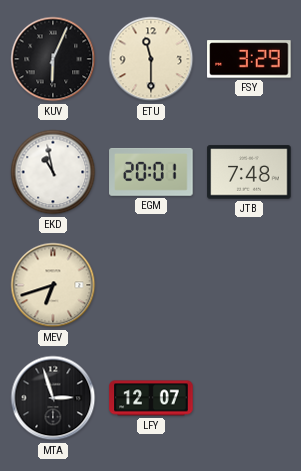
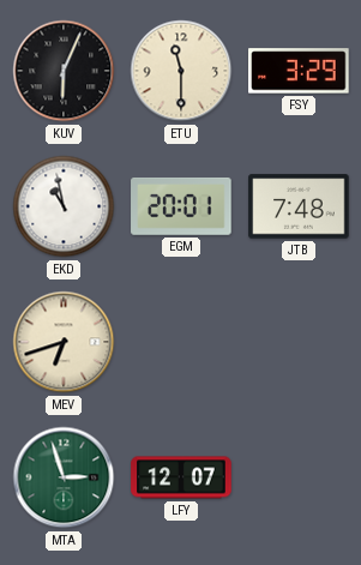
MTA dial: black -> green
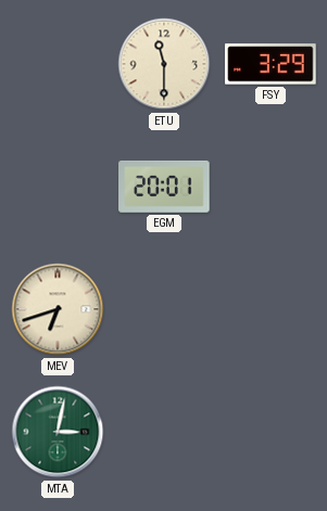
KUV: 6:04 -> none
EKD: 10:58 -> none
JTB: 7:48 -> none
MTA: 2:57 -> 3:02
LFY: 12:07 -> none
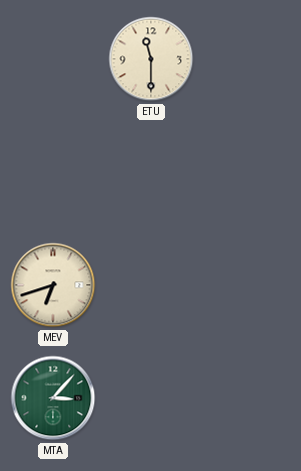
FSY: 3:29 -> none
EGM: 20:01 -> none
MTA: 3:02 -> 3:07
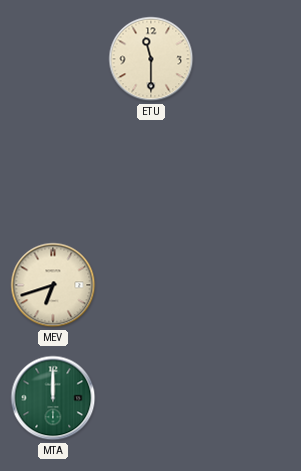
MTA: 3:07 -> 12:00
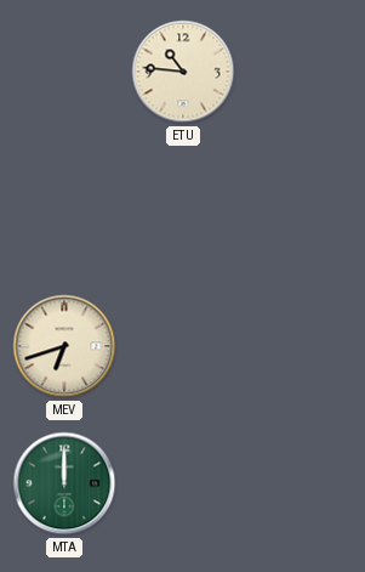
ETU: 11:30 -> 10:46
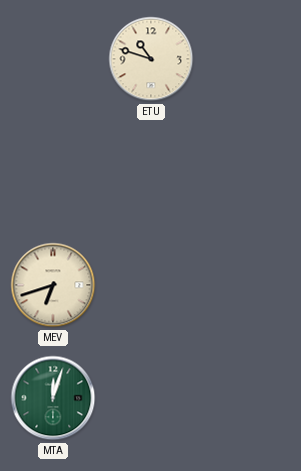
ETU: 10:46 -> 10:48
MTA: 12:00 -> 12:03
